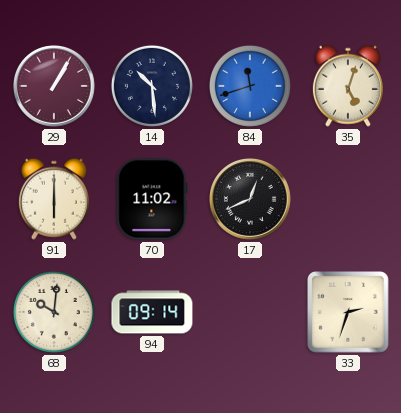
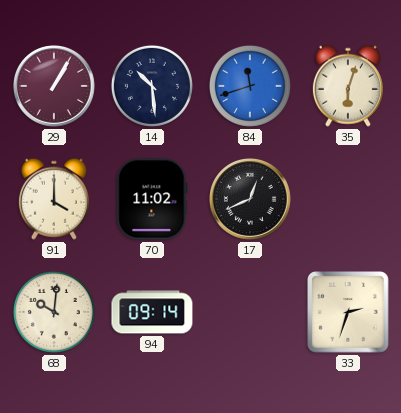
35: 5:03 -> 6:03
91: 6:00 -> 4:00
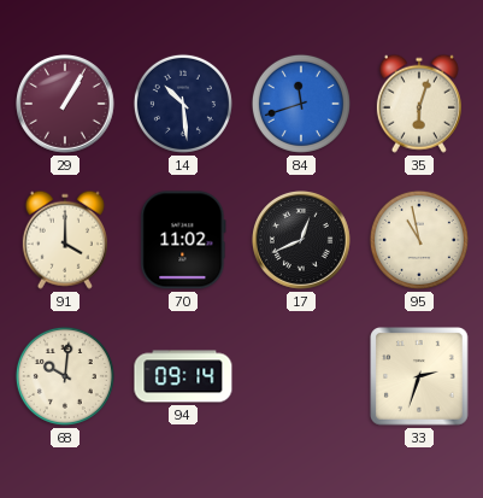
95: none -> 10:58
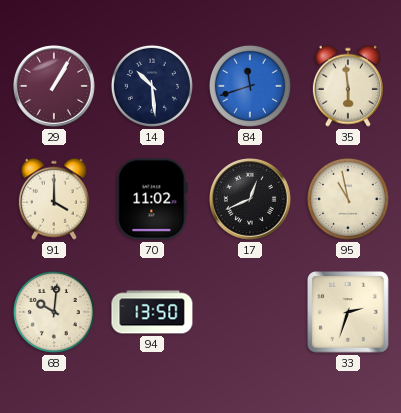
35: 6:03 -> 5:59
94: 09:14 -> 13:50
